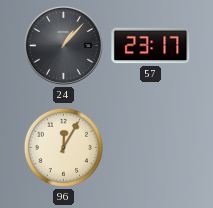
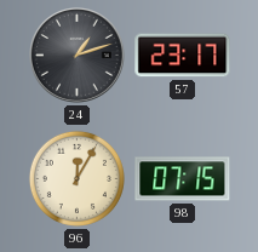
24: 1:07 -> 1:12
98: none -> 07:15
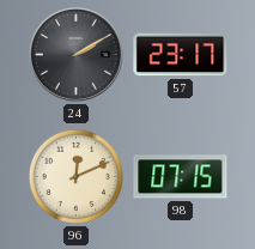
24: 1:12 -> 2:10
96: 12:05 -> 12:11
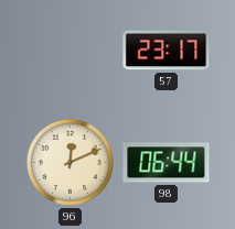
24: 2:10 -> none
98: 07:15 -> 06:44
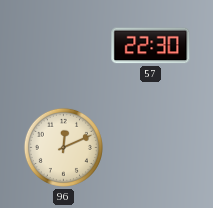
57: 23:17 -> 22:30
98: 06:44 -> none
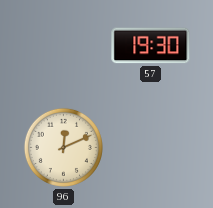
57: 22:30 -> 19:30
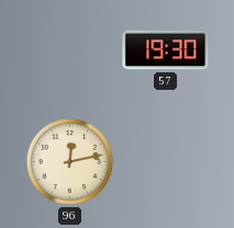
96: 12:11 -> 12:13
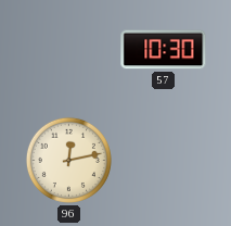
57: 19:30 -> 10:30
